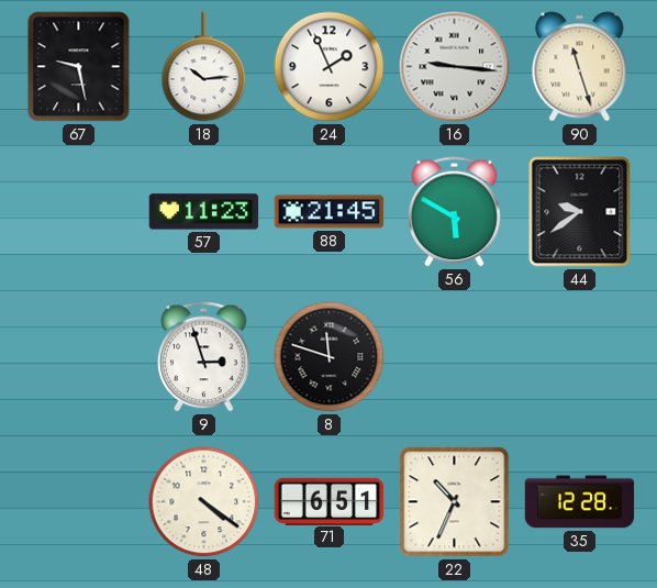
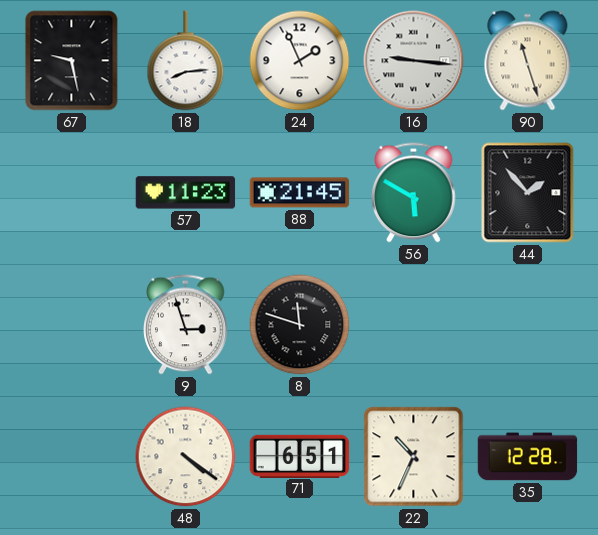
18: 10:14 -> 8:14
44: 9:39 -> 1:53
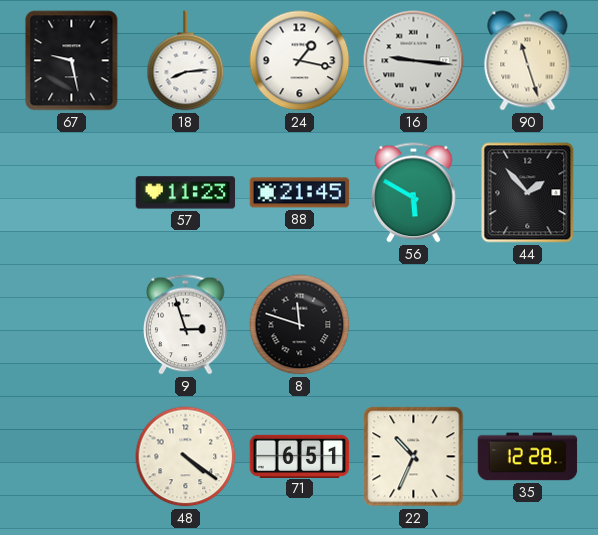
24: 1:56 -> 1:17
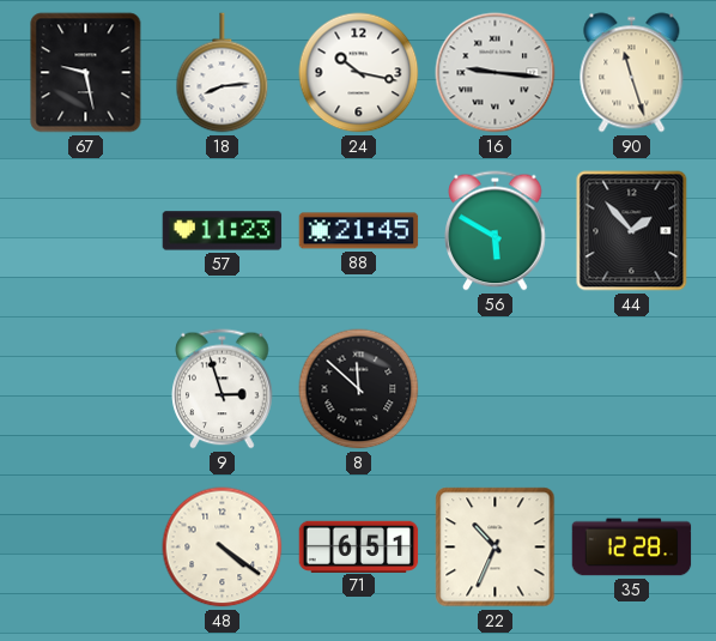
24: 1:17 -> 10:17
8: 11:48 -> 11:52
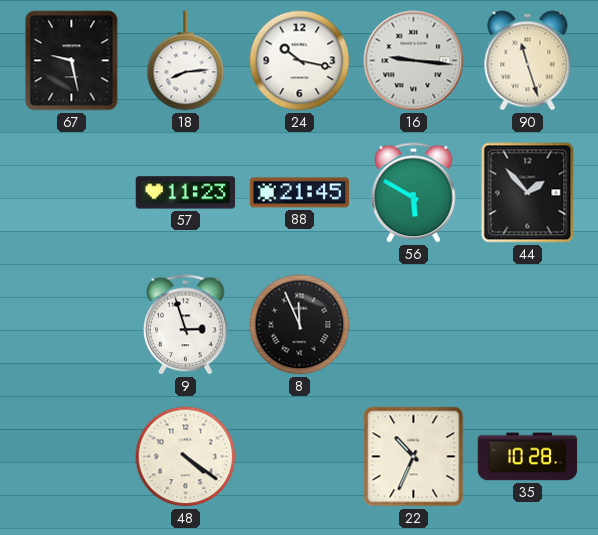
8: 11:52 -> 11:56
71: 6:51 -> none
35: 12:28 -> 10:28
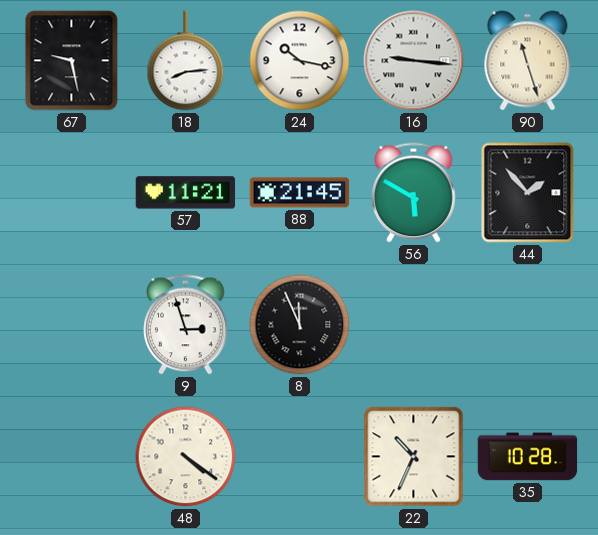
57: 11:23 -> 11:21
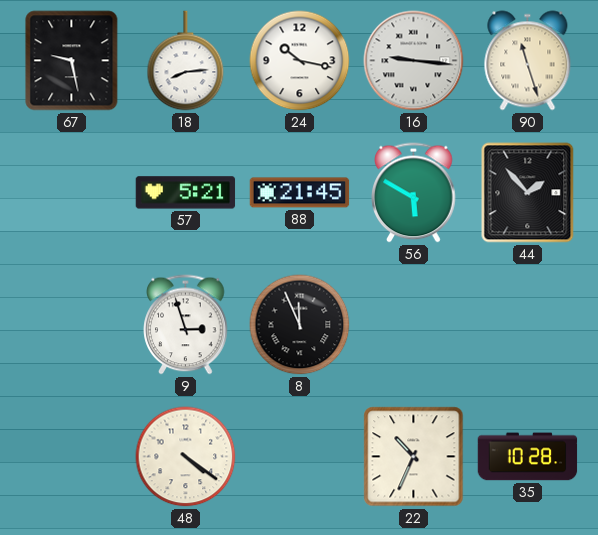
57: 11:21 -> 5:21
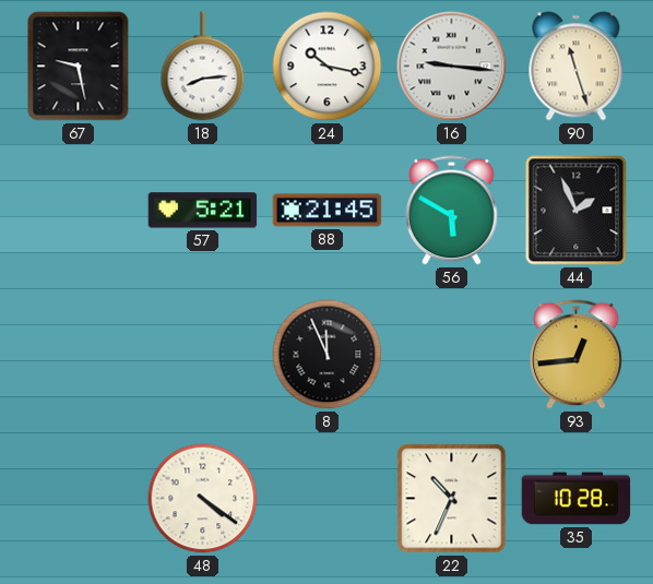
44: 1:53 -> 1:56
9: 2:57 -> none
93: none -> 12:44
